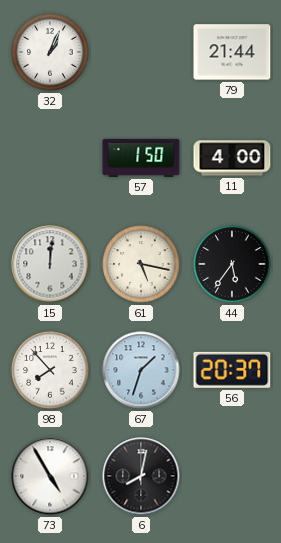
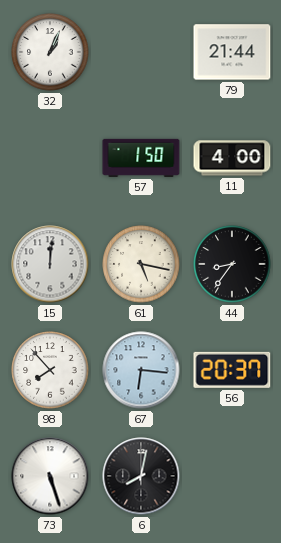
44: 5:36 -> 8:36
67: 1:33 -> 6:16
73: 4:55 -> 5:27
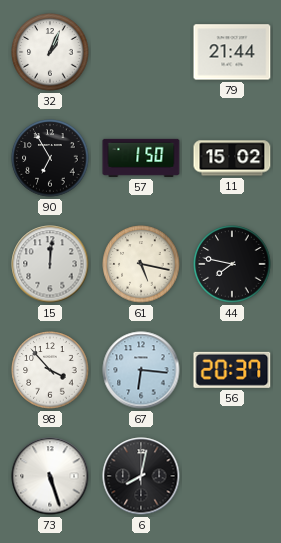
90: none -> 6:55
11: 4:00 -> 15:02
44: 8:36 -> 7:47
98: 7:53 -> 3:53
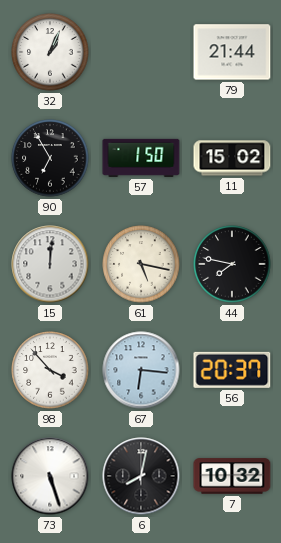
7: none -> 10:32
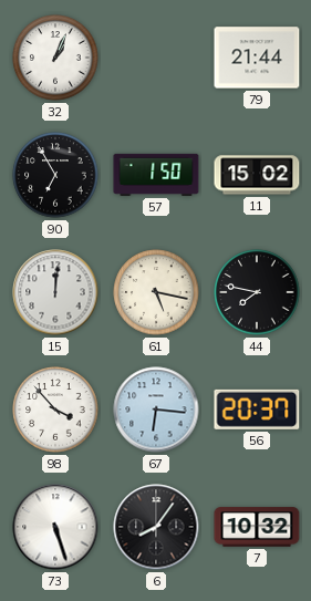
6: 8:02 -> 8:06
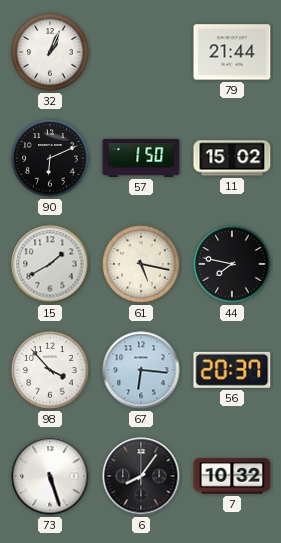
90: 6:55 -> 6:11
15: 12:01 -> 1:40
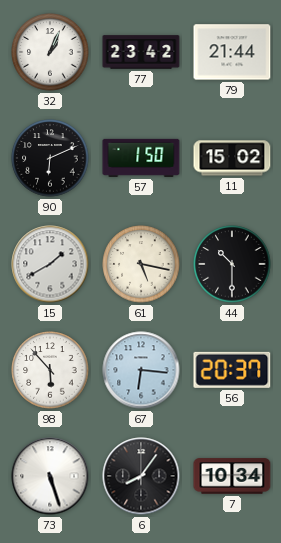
77: none -> 23:42
44: 7:47 -> 10:30
98: 3:53 -> 5:53
7: 10:32 -> 10:34
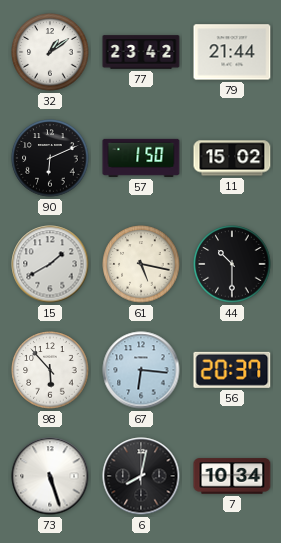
32: 1:04 -> 1:09
6: 8:06 -> 8:02
